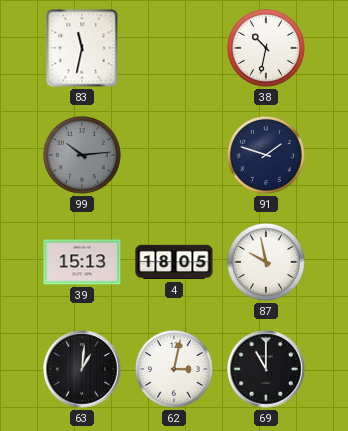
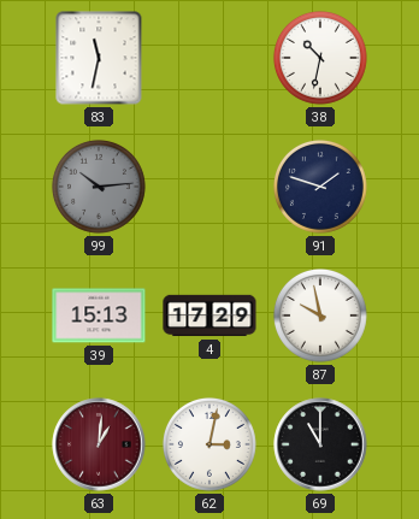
4: 18:05 -> 17:29
63 dial: black -> burgundy
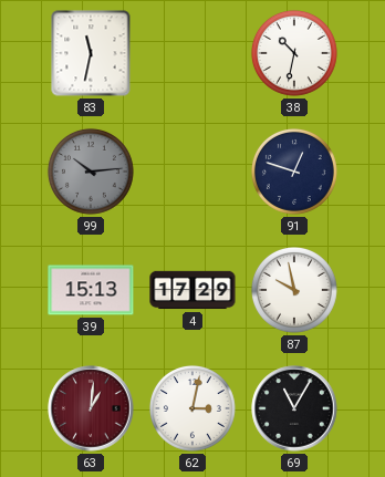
91: 1:48 -> 12:48
69: 11:00 -> 11:05
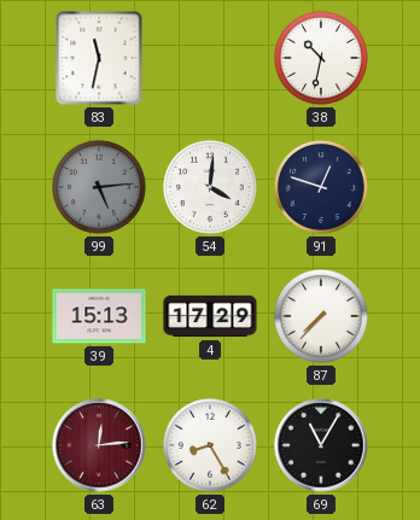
99: 10:14 -> 5:14
54: none -> 4:01
87: 9:58 -> 7:37
63: 1:01 -> 12:14
62: 3:02 -> 8:25
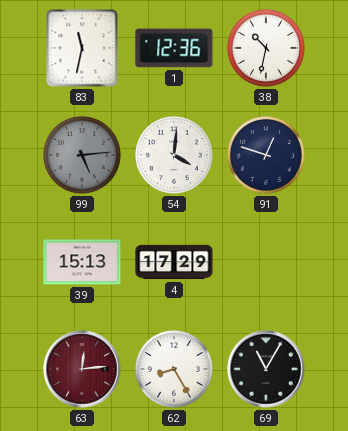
1: none -> 12:36
87: 7:37 -> none
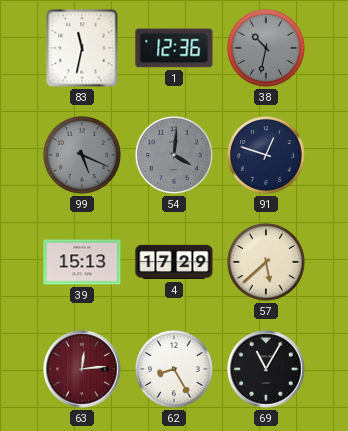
38 dial: white -> grey
99: 5:14 -> 5:19
54 dial: white -> grey
57: none -> 5:38
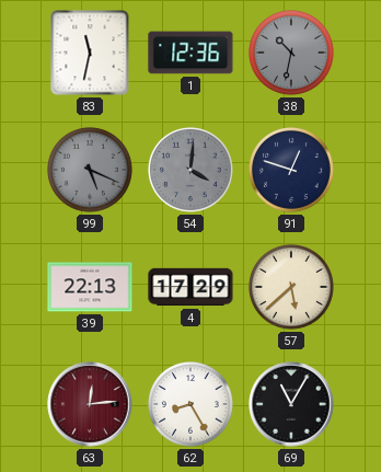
39: 15:13 -> 22:13
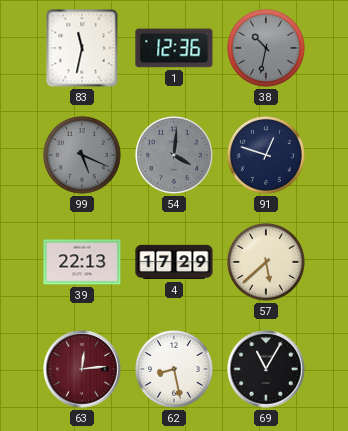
62: 8:25 -> 8:28
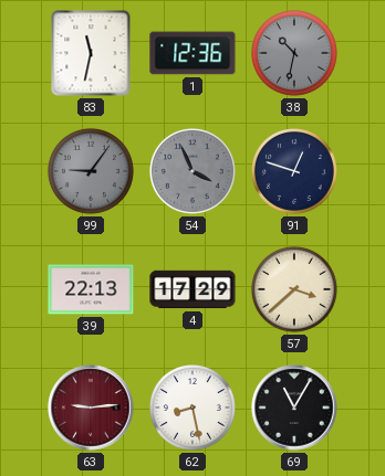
99: 5:19 -> 9:06
54: 4:01 -> 3:56
57: 5:38 -> 3:38
63: 12:14 -> 9:14
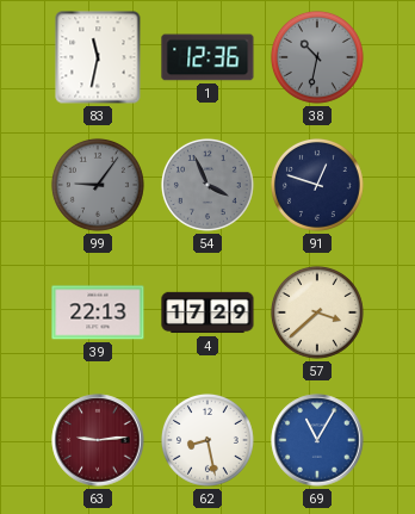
69 dial: black -> blue
